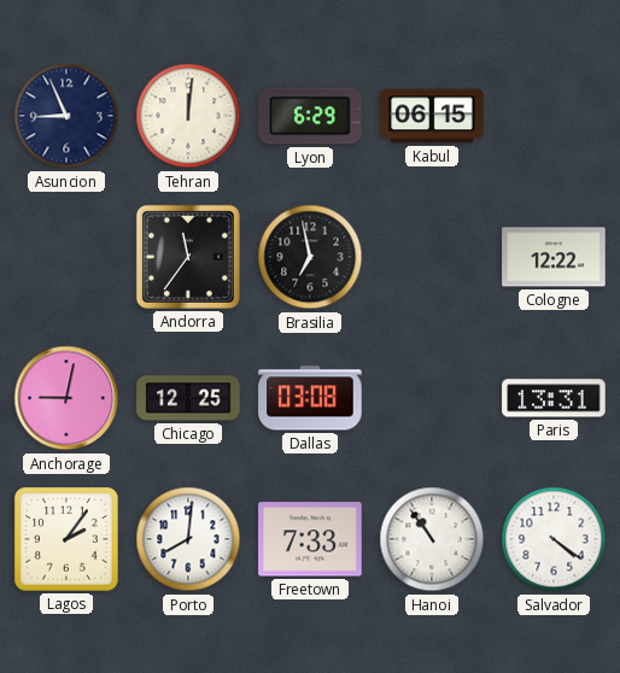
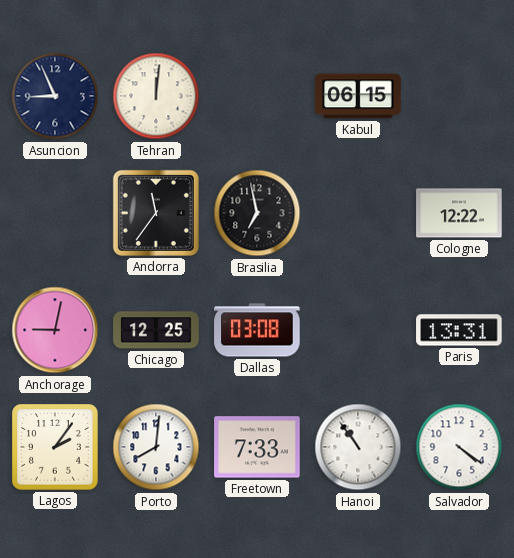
Lyon: 6:29 -> none
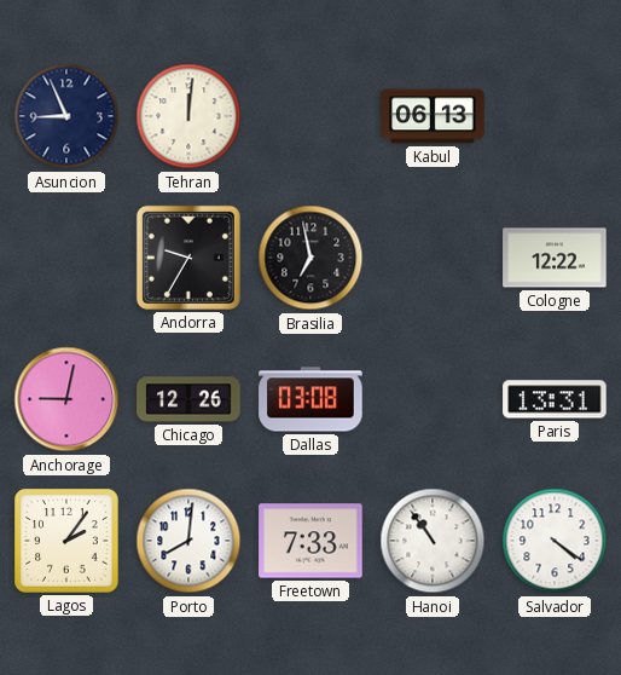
Kabul: 06:15 -> 06:13
Andorra: 11:36 -> 9:35
Chicago: 12:25 -> 12:26
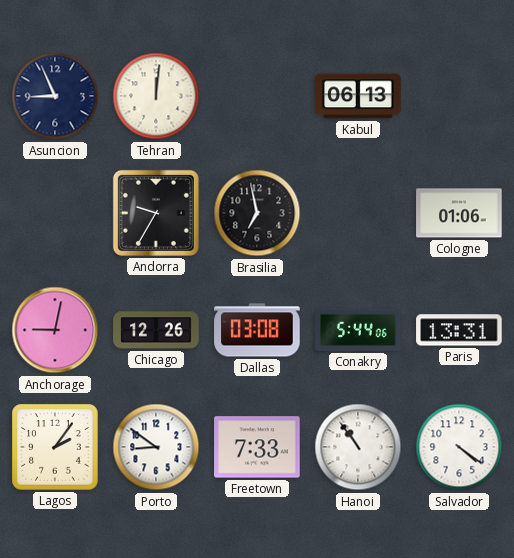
Cologne: 12:22 -> 01:06
Conakry: none -> 5:44
Porto: 8:01 -> 8:51
